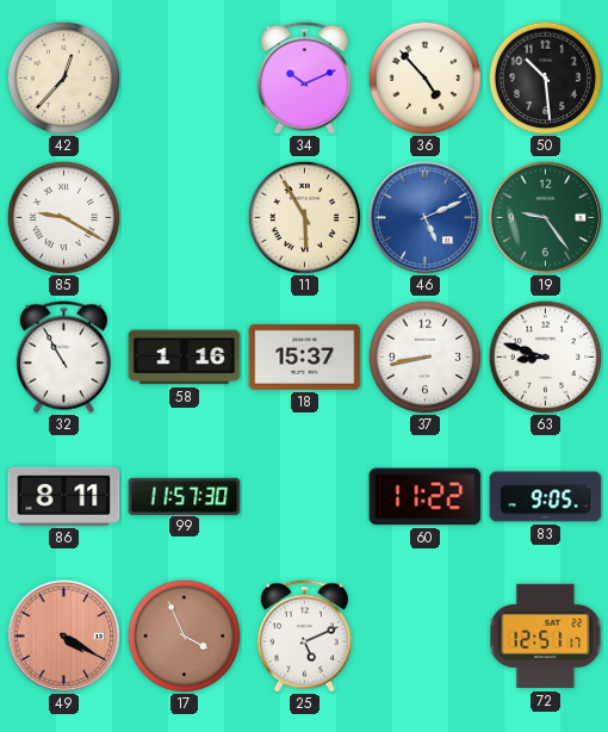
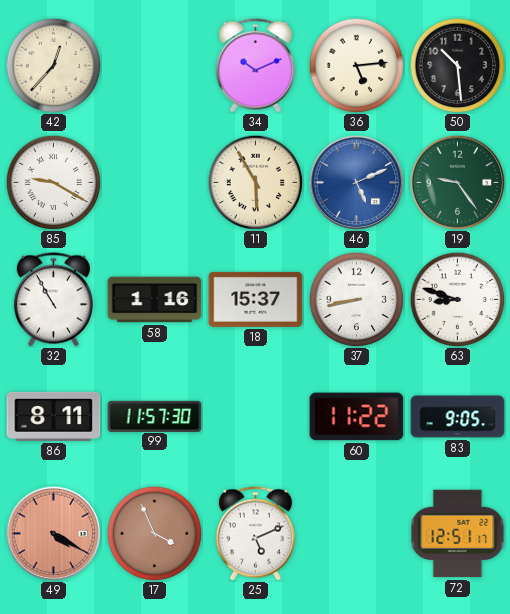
36: 4:53 -> 5:14
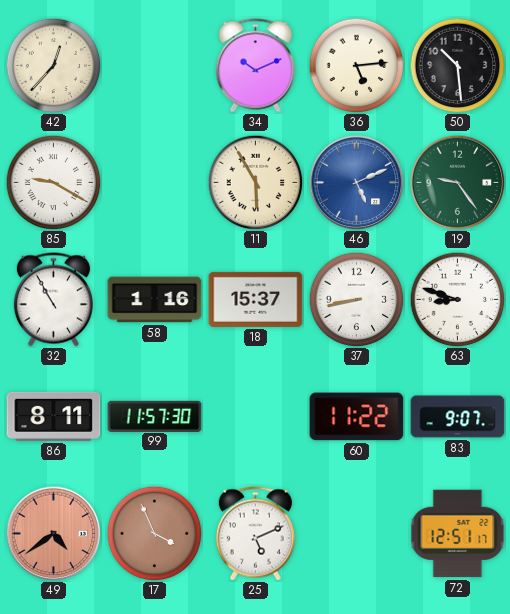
83: 9:05 -> 9:07
49: 4:20 -> 4:39
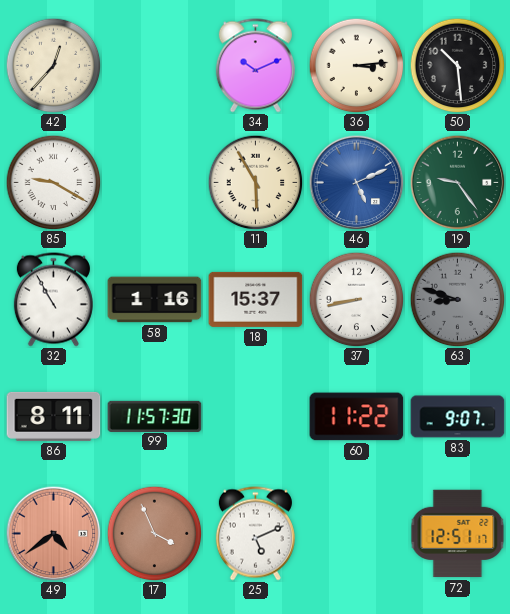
36: 5:14 -> 3:14
63 dial: white -> grey
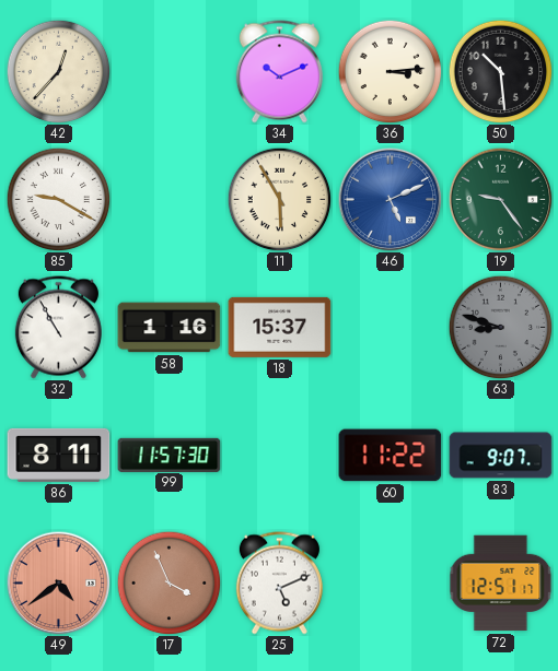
37: 8:43 -> none
